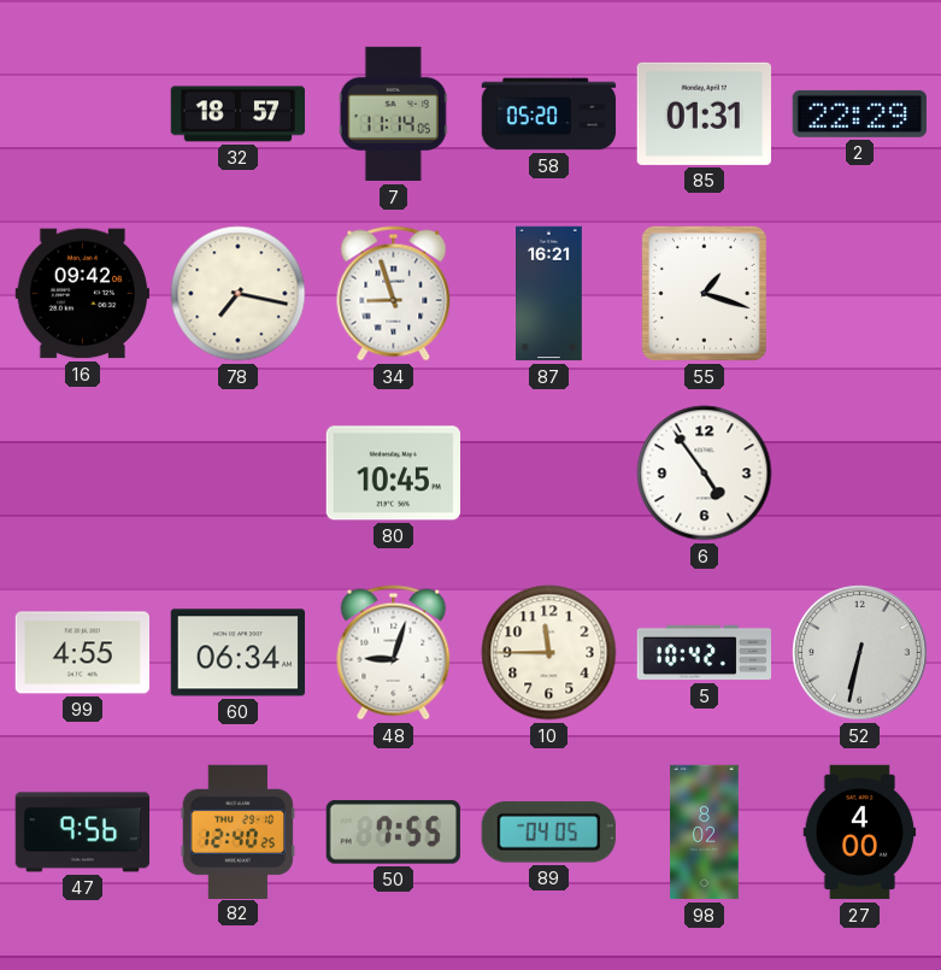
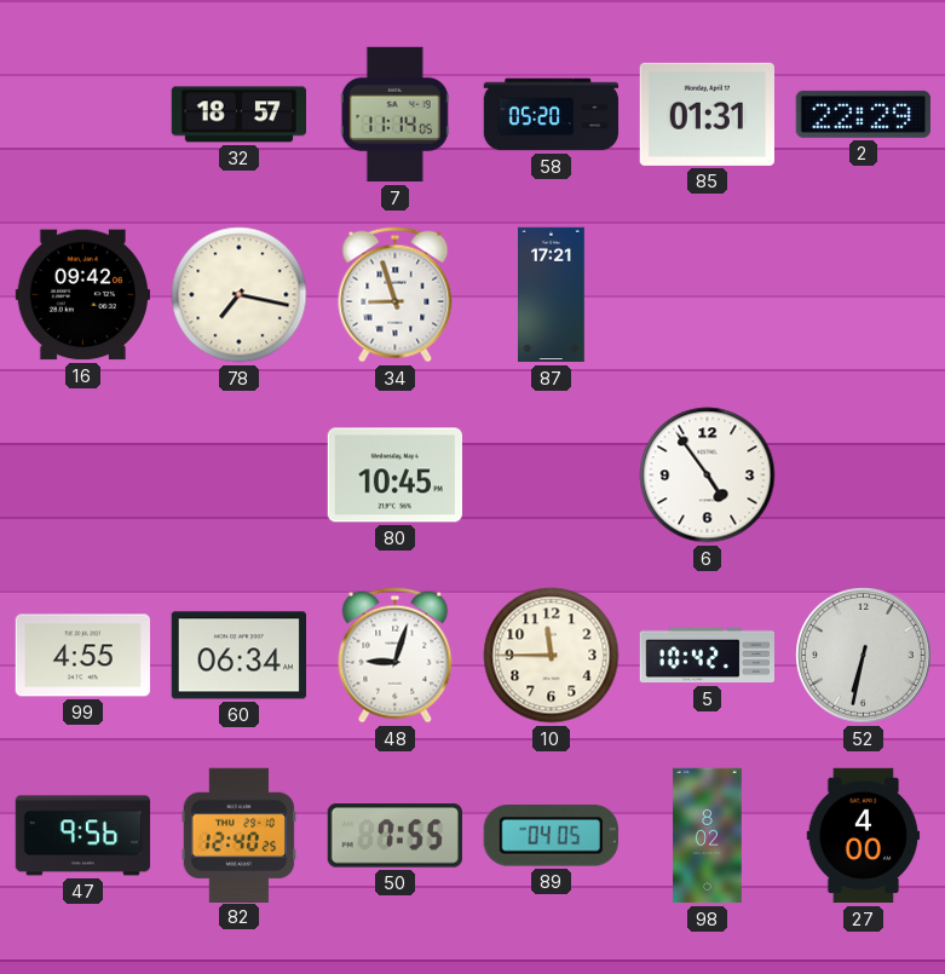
87: 16:21 -> 17:21
55: 1:18 -> none
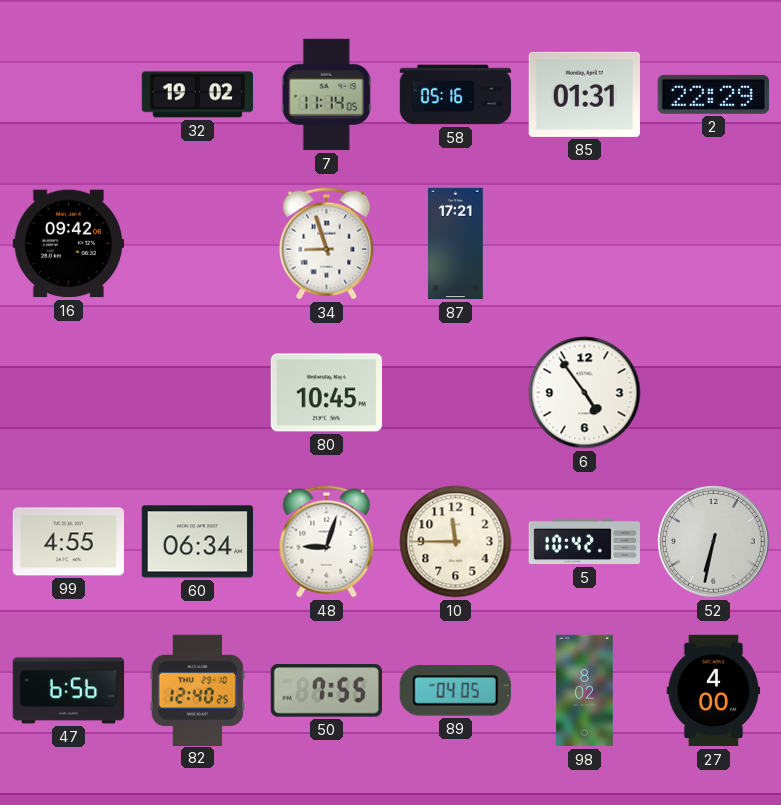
32: 18:57 -> 19:02
58: 05:20 -> 05:16
78: 7:17 -> none
47: 9:56 -> 6:56
